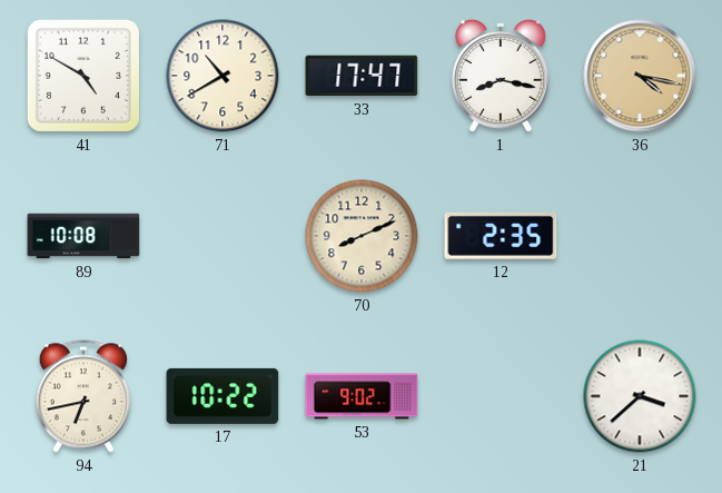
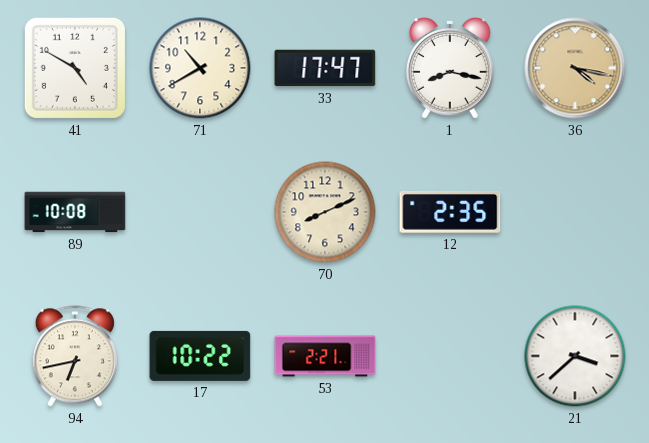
53: 9:02 -> 2:21
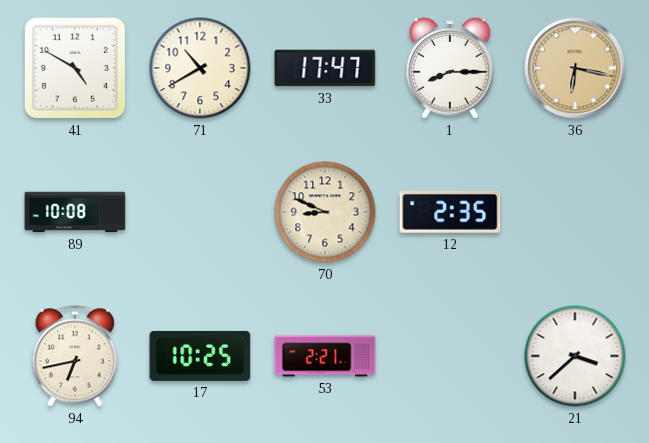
1: 8:17 -> 8:15
36: 4:17 -> 6:17
70: 8:11 -> 8:49
17: 10:22 -> 10:25
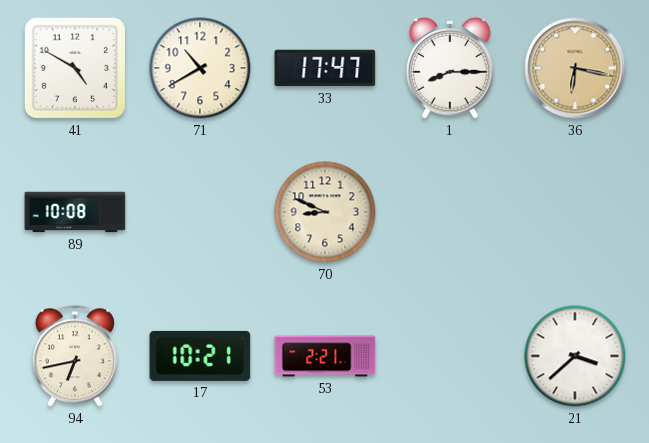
12: 2:35 -> none
17: 10:25 -> 10:21
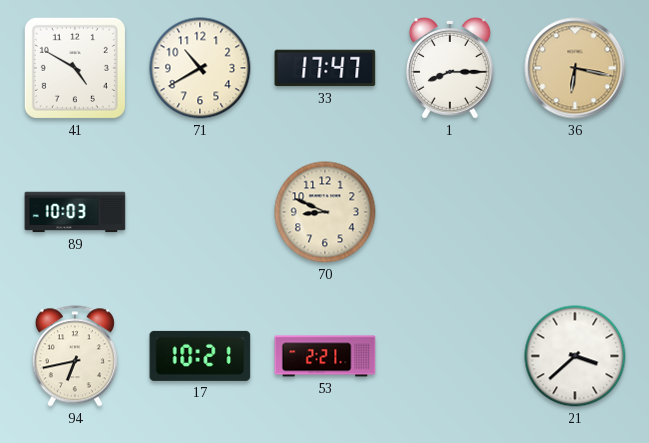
89: 10:08 -> 10:03
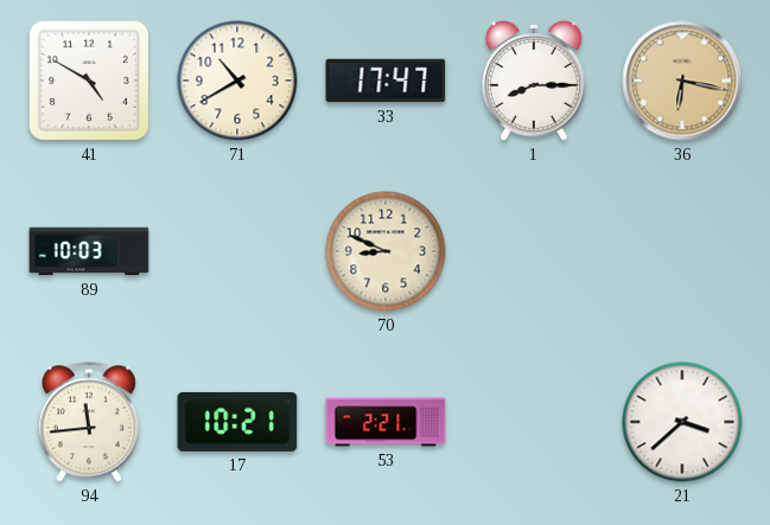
94: 6:43 -> 11:44
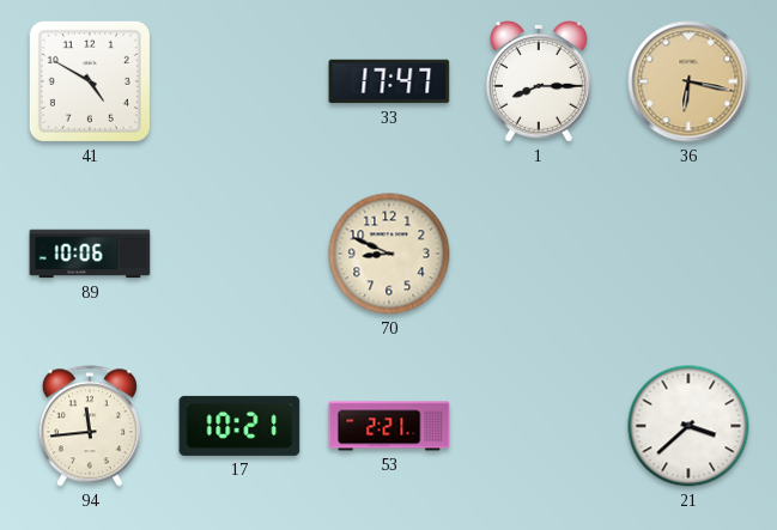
71: 10:40 -> none
89: 10:03 -> 10:06
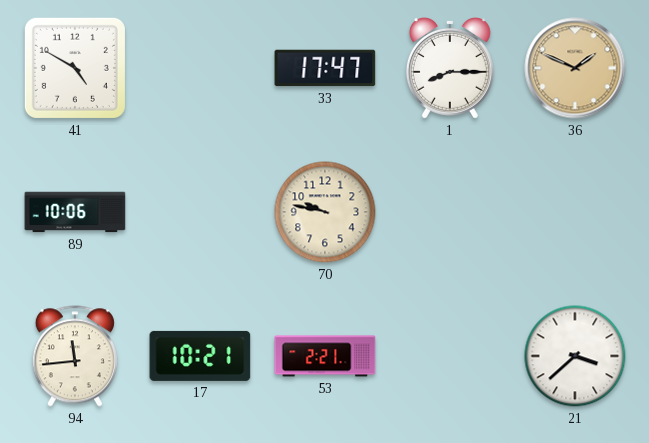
36: 6:17 -> 1:49
70: 8:49 -> 9:47
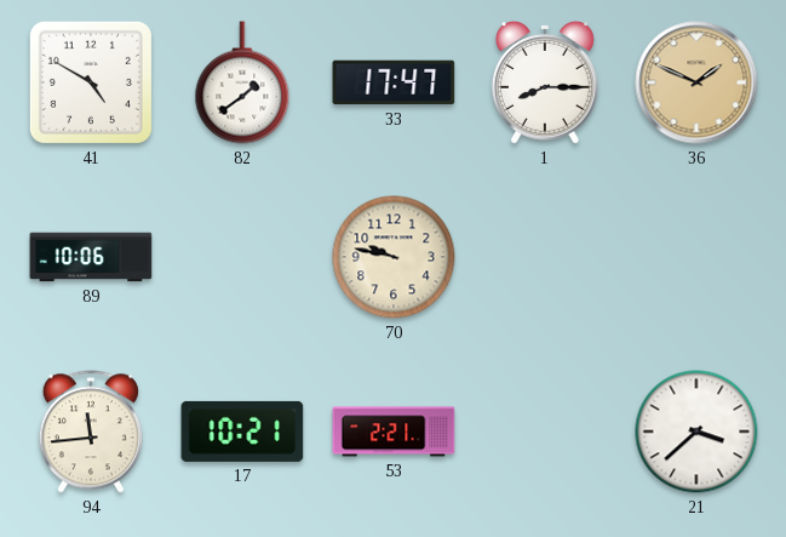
82: none -> 1:39
